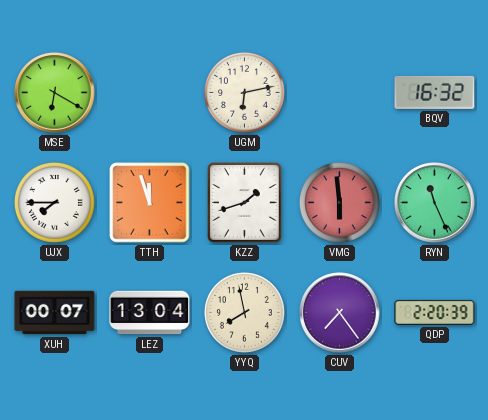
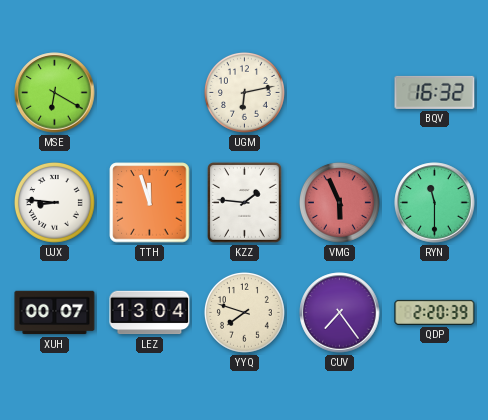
UJX: 7:45 -> 8:46
KZZ: 1:42 -> 1:46
VMG: 5:59 -> 5:56
RYN: 11:26 -> 11:30
YYQ: 7:58 -> 7:48
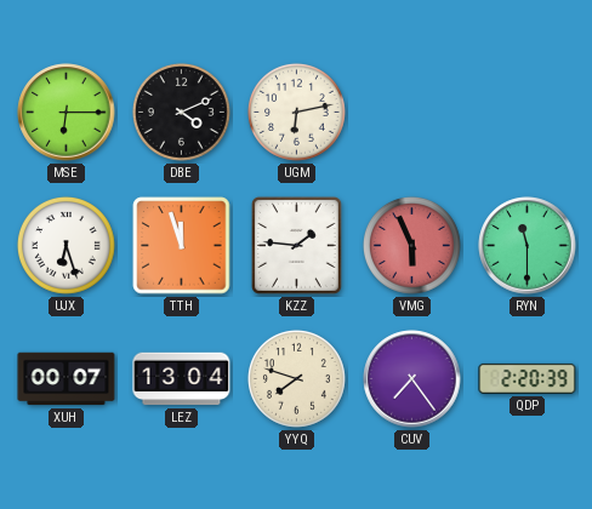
MSE: 6:20 -> 6:15
DBE: none -> 4:11
BQV: 16:32 -> none
UJX: 8:46 -> 6:27
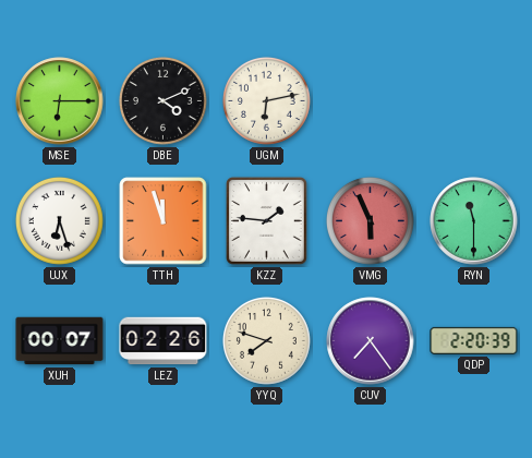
LEZ: 13:04 -> 02:26
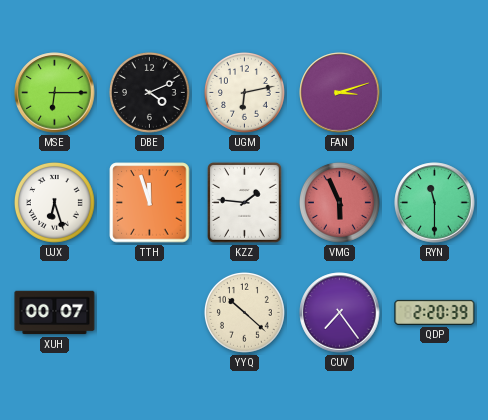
FAN: none -> 3:12
LEZ: 02:26 -> none
YYQ: 7:48 -> 10:22
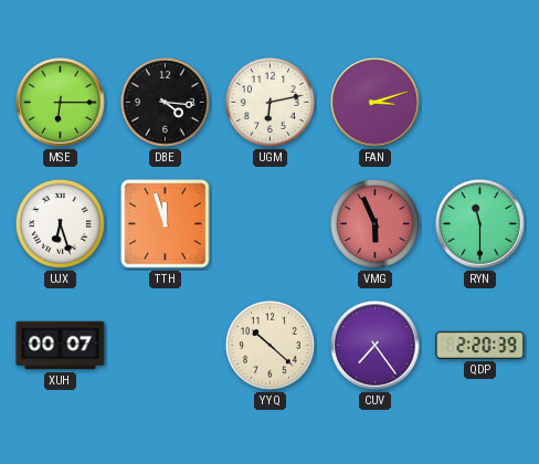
DBE: 4:11 -> 4:16
KZZ: 1:46 -> none
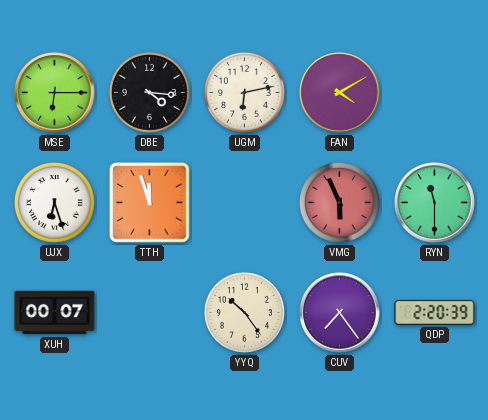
FAN: 3:12 -> 4:10
YYQ: 10:22 -> 10:24
